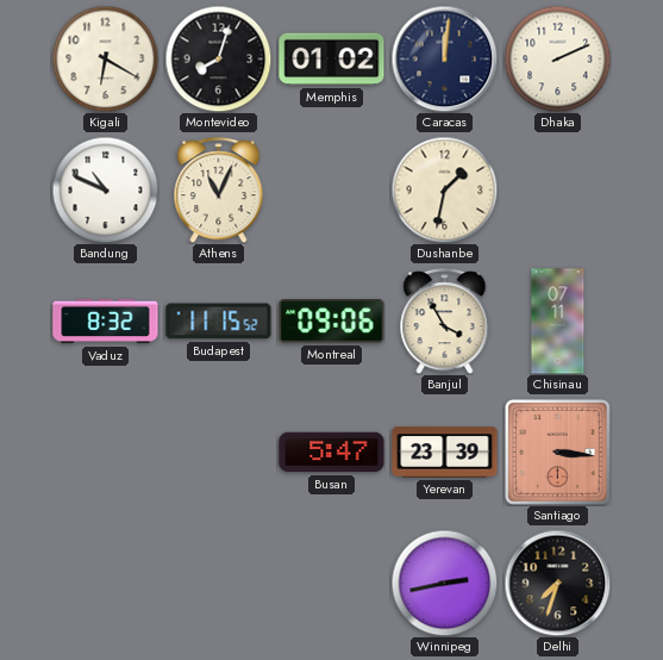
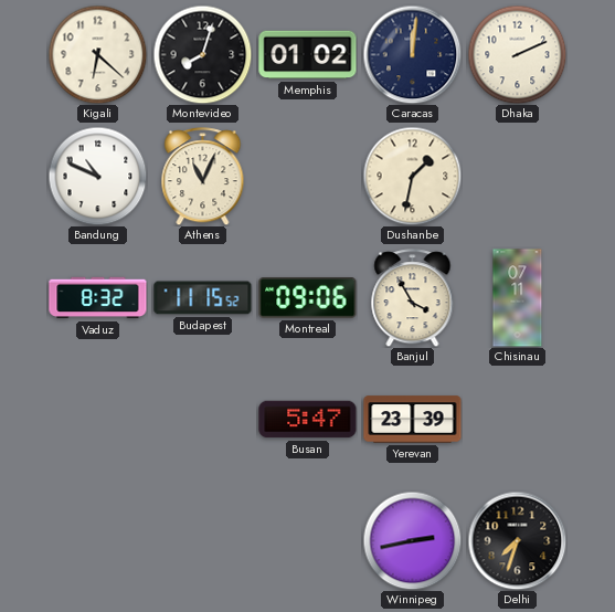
Kigali: 6:20 -> 6:22
Santiago: 3:16 -> none
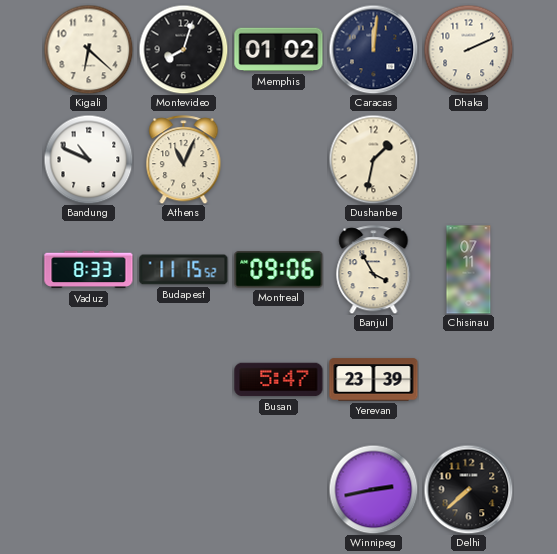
Vaduz: 8:32 -> 8:33
Delhi: 7:33 -> 7:38
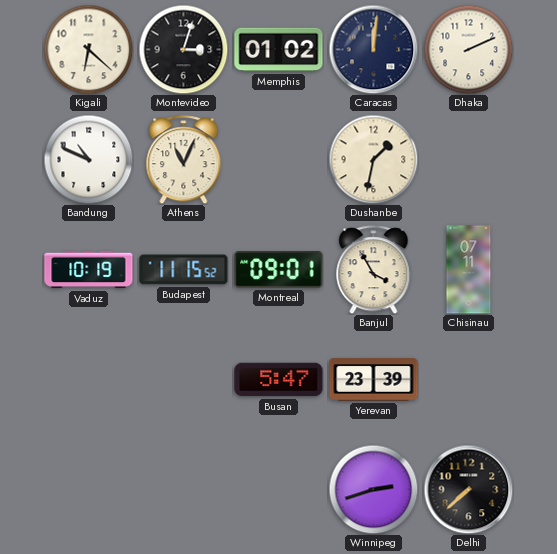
Montevideo: 8:03 -> 3:03
Vaduz: 8:33 -> 10:19
Montreal: 09:06 -> 09:01
Winnipeg: 2:43 -> 2:42
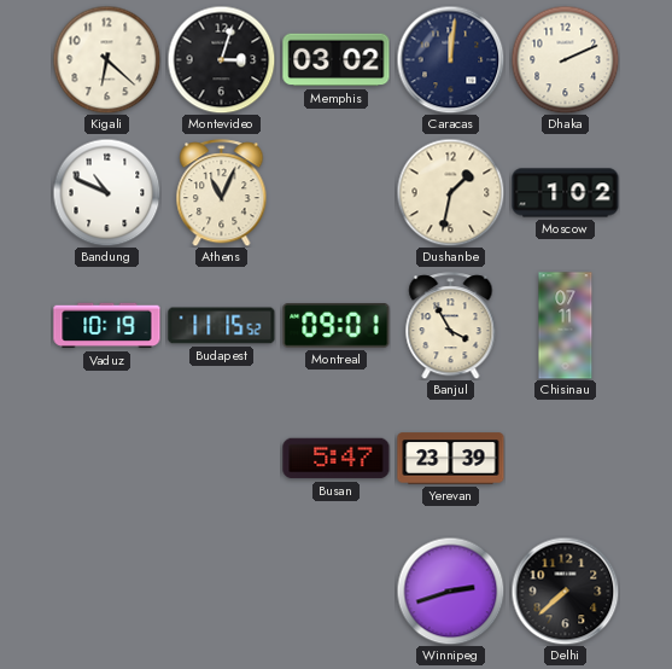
Memphis: 01:02 -> 03:02
Moscow: none -> 1:02
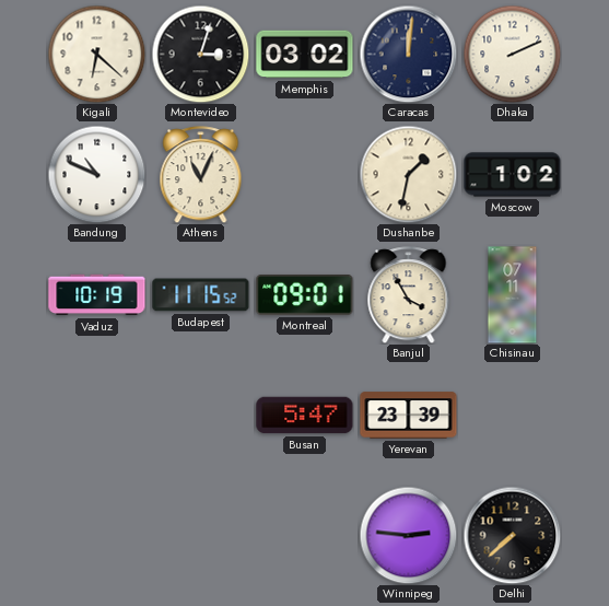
Winnipeg: 2:42 -> 2:46
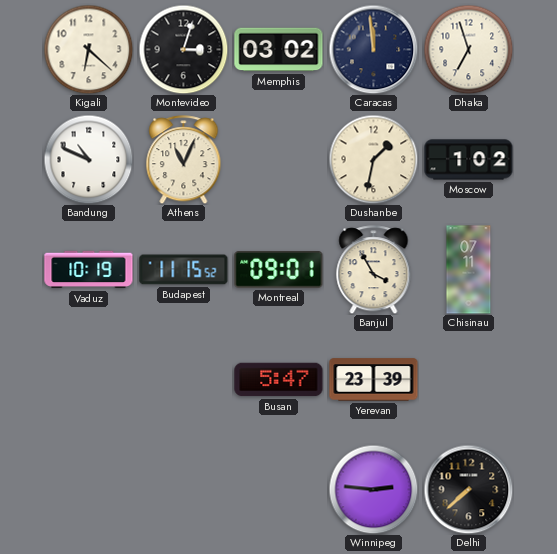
Caracas: 12:01 -> 11:59
Dhaka: 2:11 -> 6:57
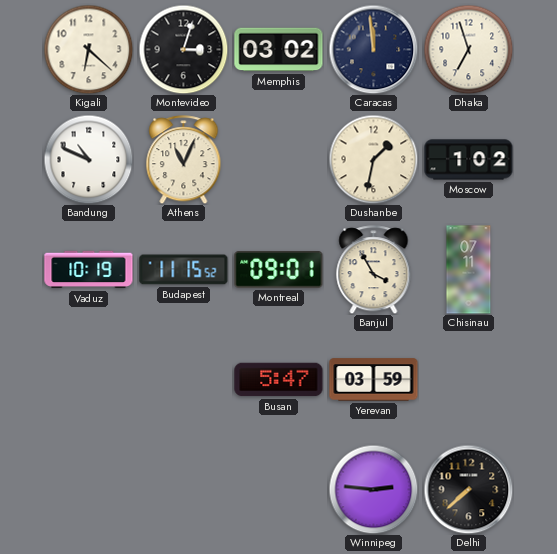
Yerevan: 23:39 -> 03:59
